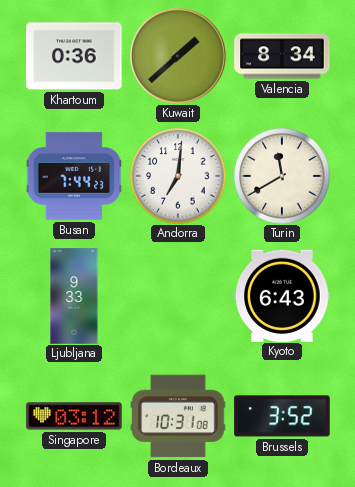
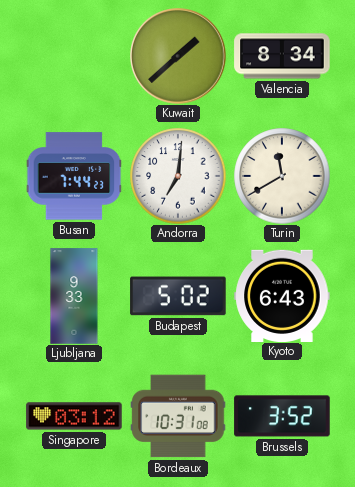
Khartoum: 0:36 -> none
Budapest: none -> 5:02
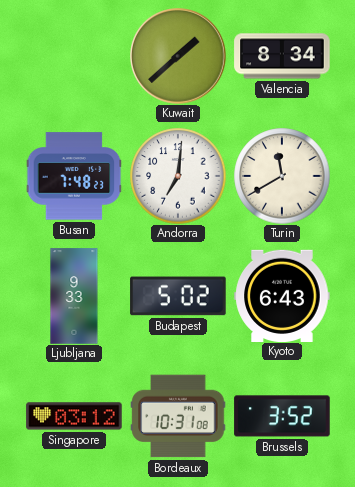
Busan: 7:44 -> 7:48
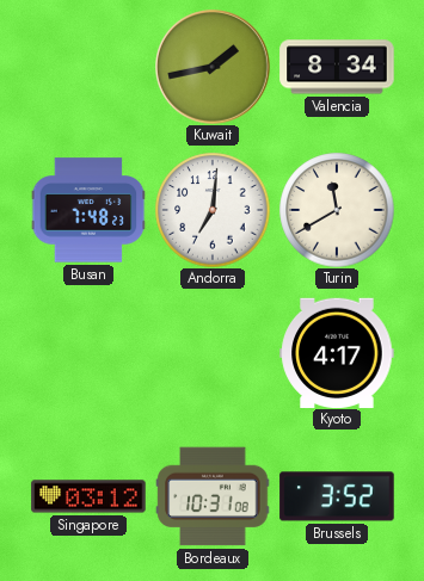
Kuwait: 1:38 -> 1:43
Ljubljana: 9:33 -> none
Budapest: 5:02 -> none
Kyoto: 6:43 -> 4:17
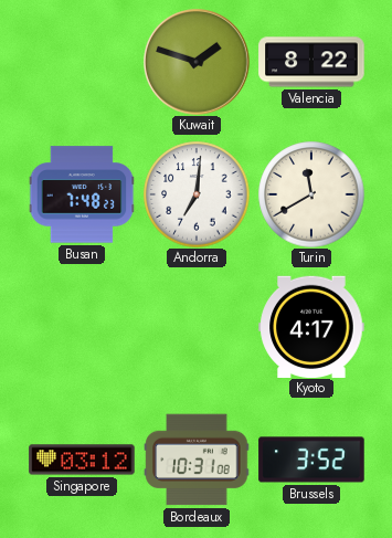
Kuwait: 1:43 -> 1:48
Valencia: 8:34 -> 8:22
